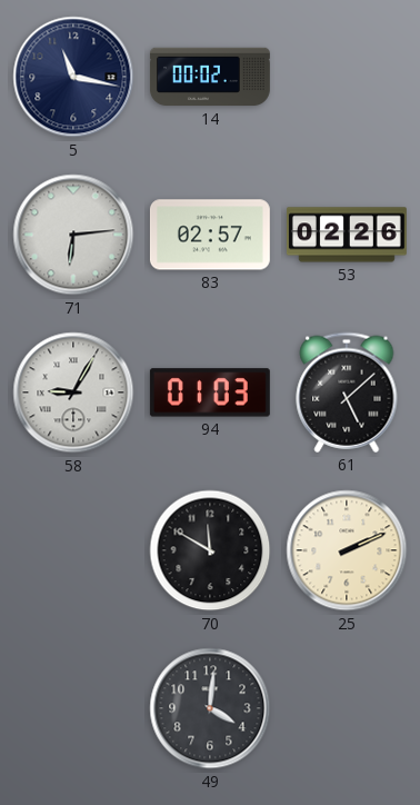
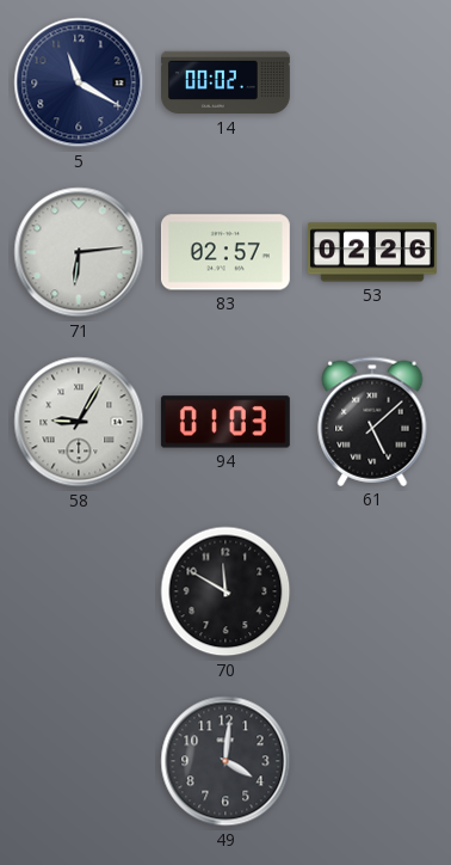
5: 11:17 -> 11:20
25: 2:11 -> none
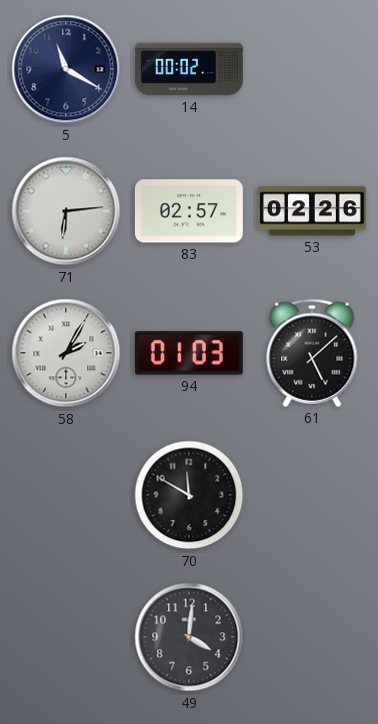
58: 9:05 -> 2:05
